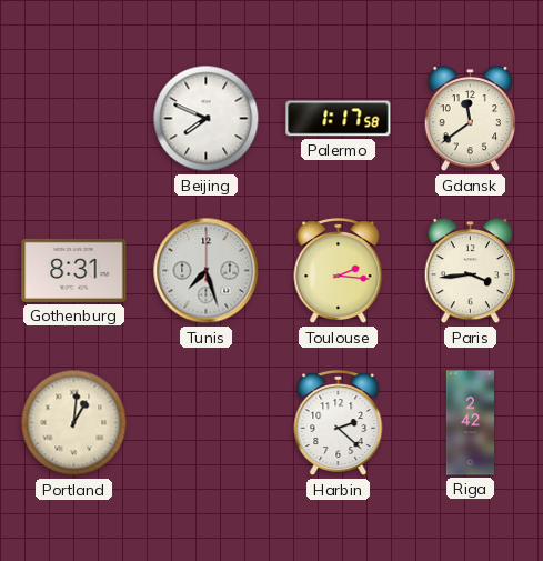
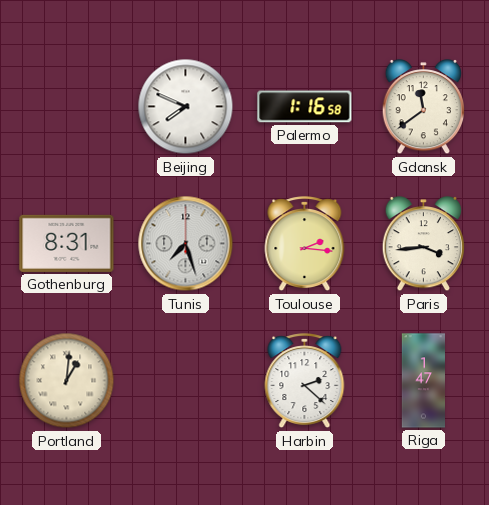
Palermo: 1:17 -> 1:16
Riga: 2:42 -> 1:47
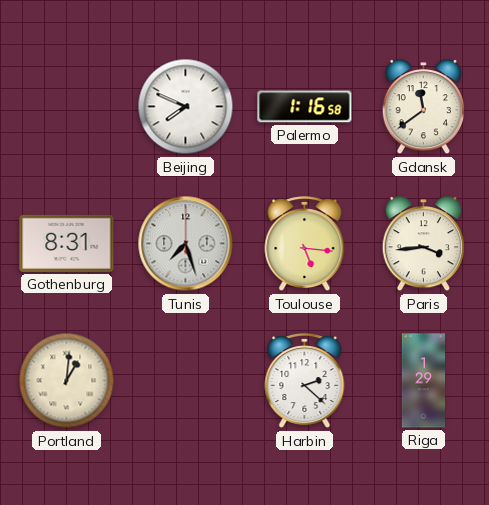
Toulouse: 2:16 -> 5:16
Riga: 1:47 -> 1:29
